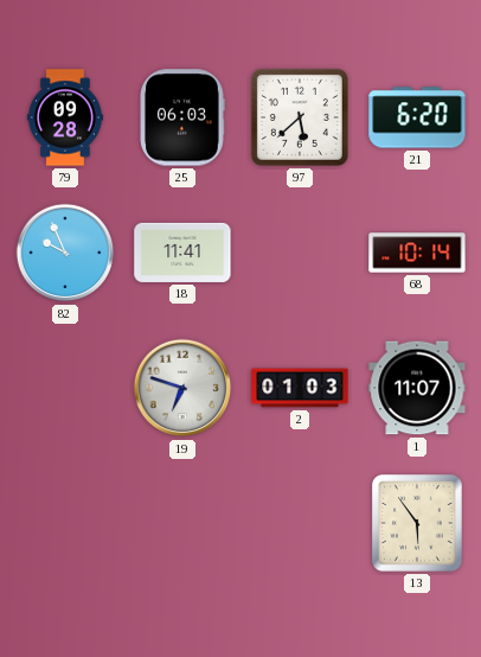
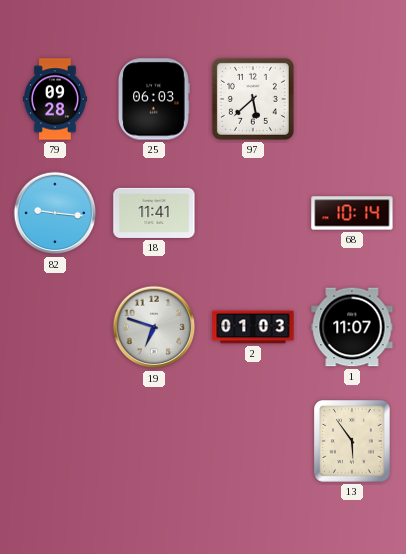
21: 6:20 -> none
82: 9:56 -> 9:16
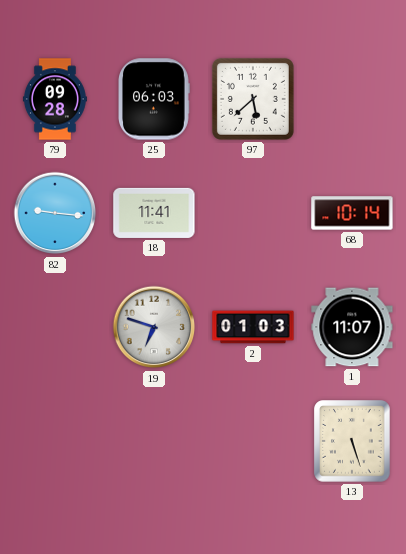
13: 5:54 -> 5:27
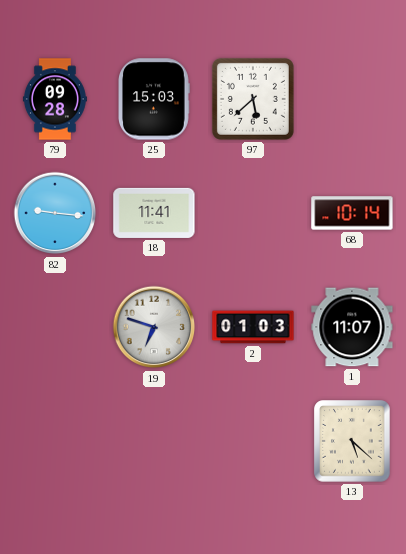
25: 06:03 -> 15:03
13: 5:27 -> 5:22
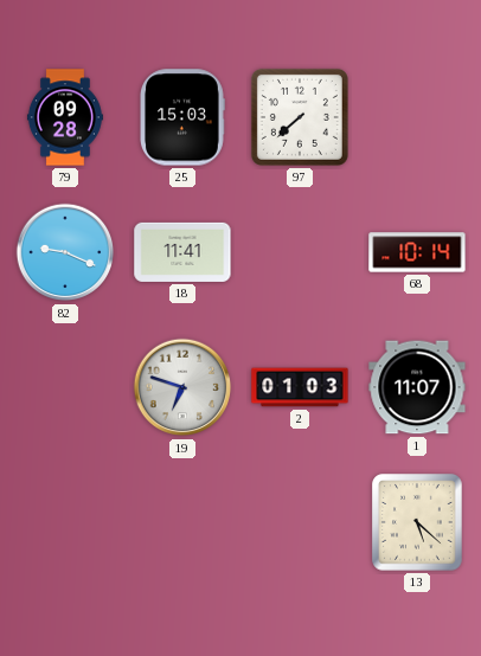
97: 5:38 -> 7:38
82: 9:16 -> 9:19
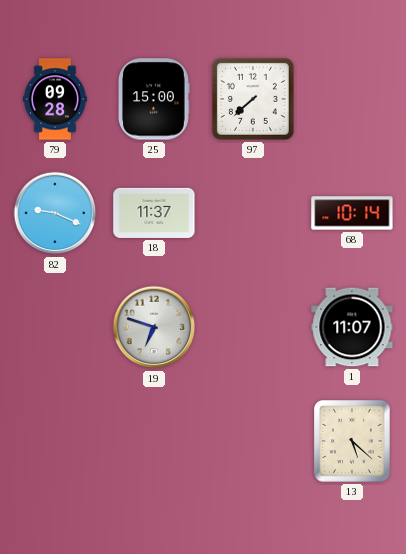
25: 15:03 -> 15:00
18: 11:41 -> 11:37
2: 01:03 -> none
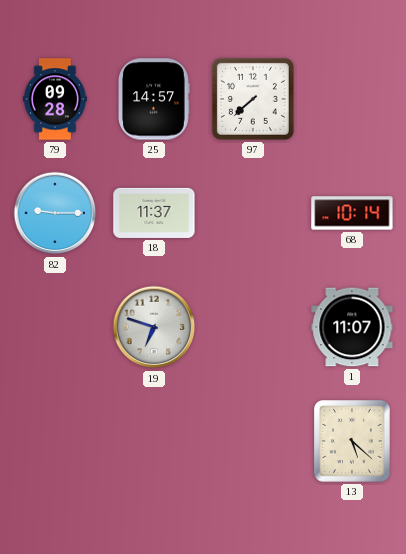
25: 15:00 -> 14:57
82: 9:19 -> 9:15
